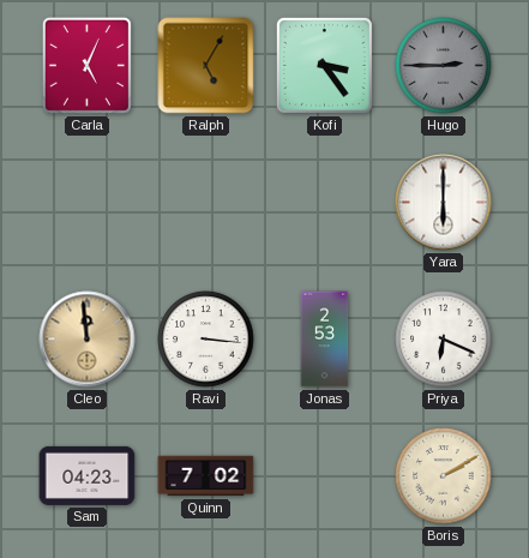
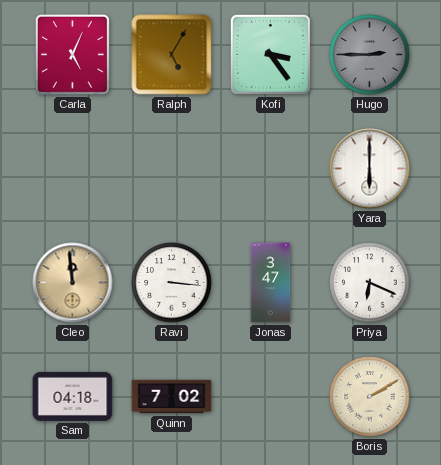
Jonas: 2:53 -> 3:47
Sam: 04:23 -> 04:18
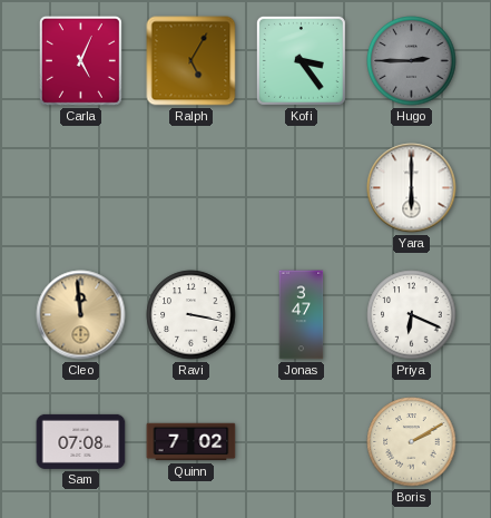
Ravi: 3:16 -> 3:17
Sam: 04:18 -> 07:08
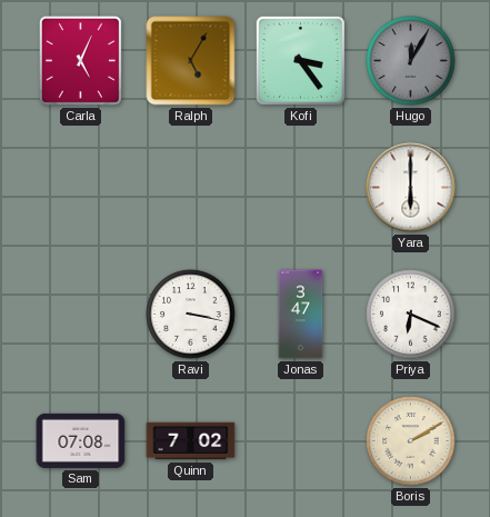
Hugo: 2:45 -> 12:05
Cleo: 11:59 -> none
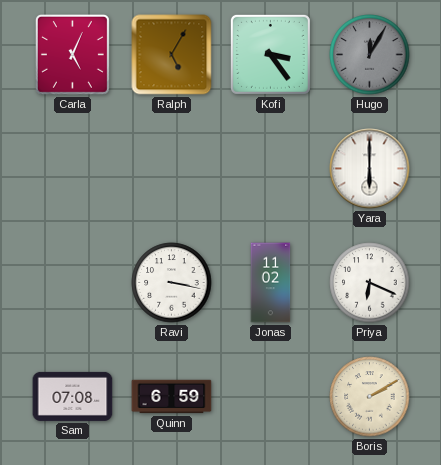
Jonas: 3:47 -> 11:02
Quinn: 7:02 -> 6:59
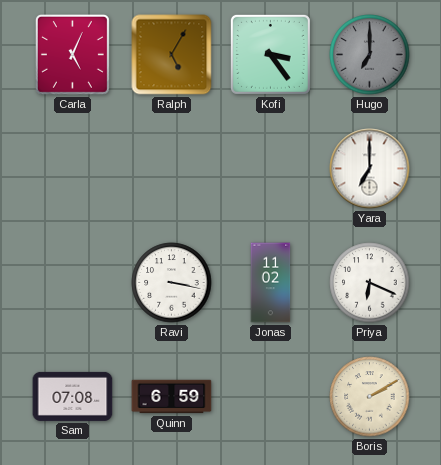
Hugo: 12:05 -> 7:00
Yara: 6:00 -> 7:00
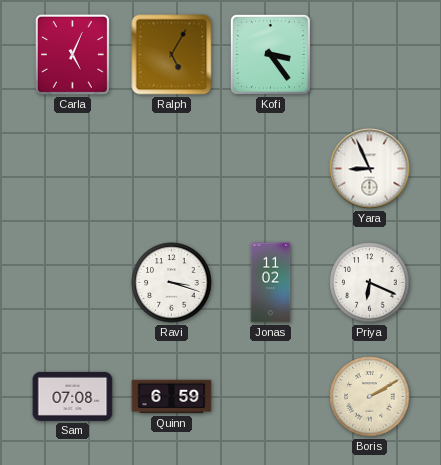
Hugo: 7:00 -> none
Yara: 7:00 -> 8:56
Ravi: 3:17 -> 3:18
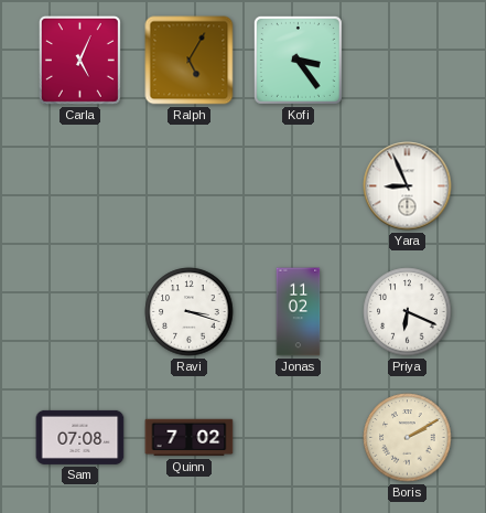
Quinn: 6:59 -> 7:02
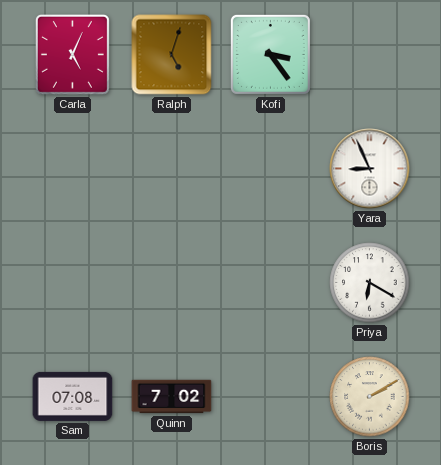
Ralph: 5:05 -> 5:03
Ravi: 3:18 -> none
Jonas: 11:02 -> none
Priya: 6:19 -> 6:20
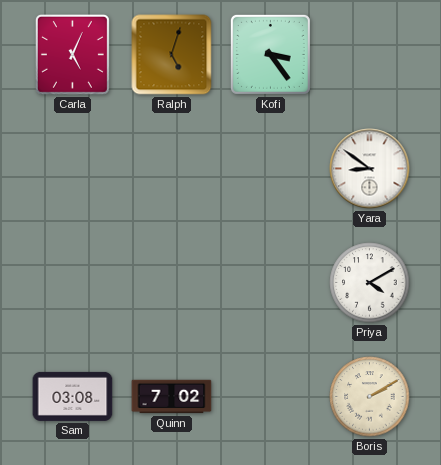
Yara: 8:56 -> 8:51
Priya: 6:20 -> 4:10
Sam: 07:08 -> 03:08
